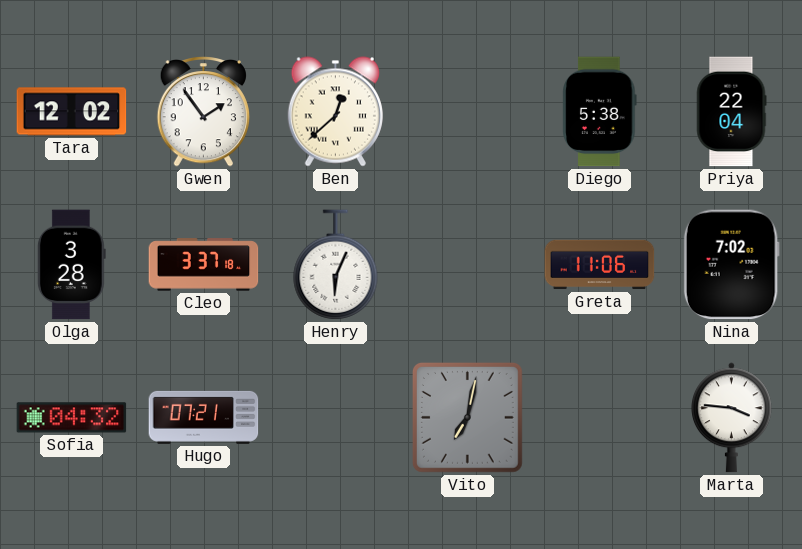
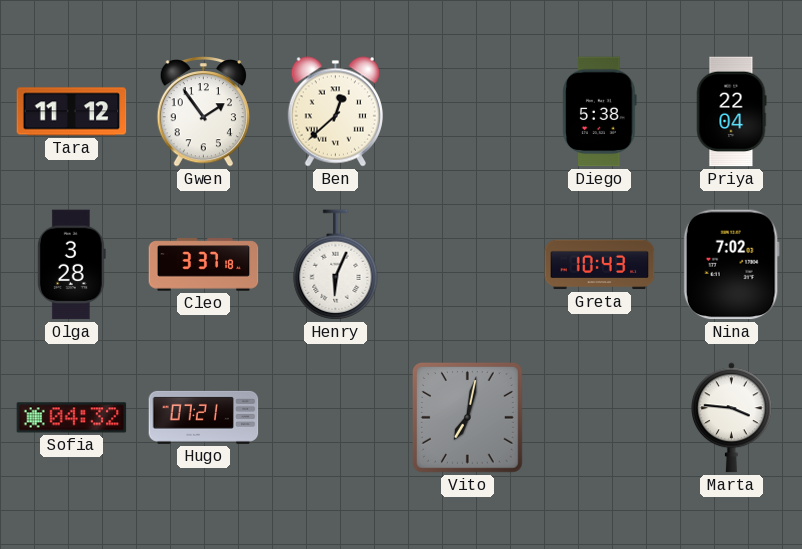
Tara: 12:02 -> 11:12
Greta: 11:06 -> 10:43
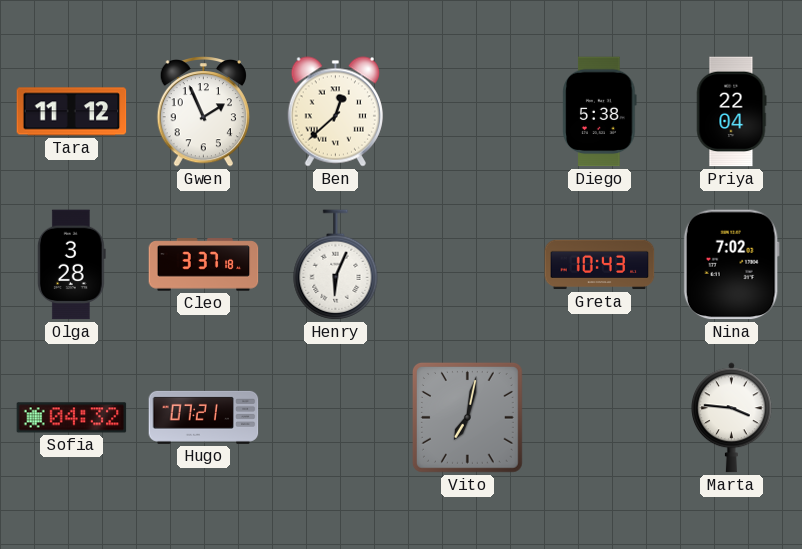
Gwen: 1:54 -> 1:56
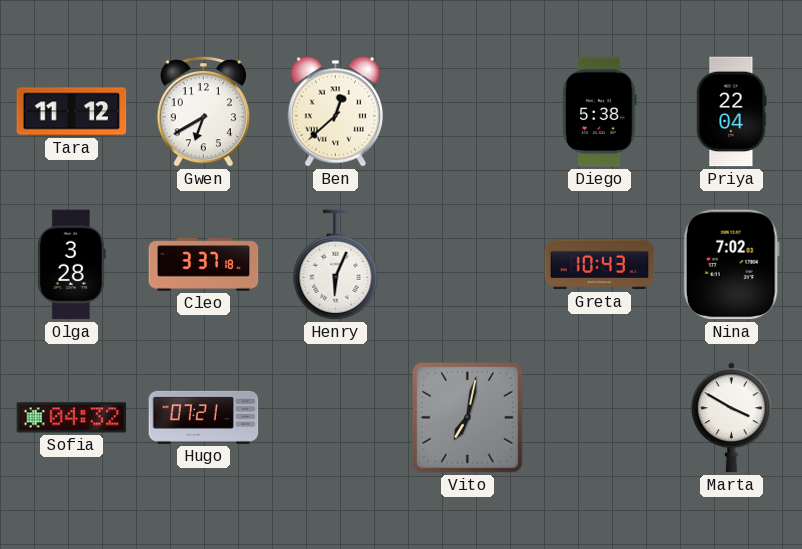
Gwen: 1:56 -> 6:40
Marta: 3:46 -> 3:50
